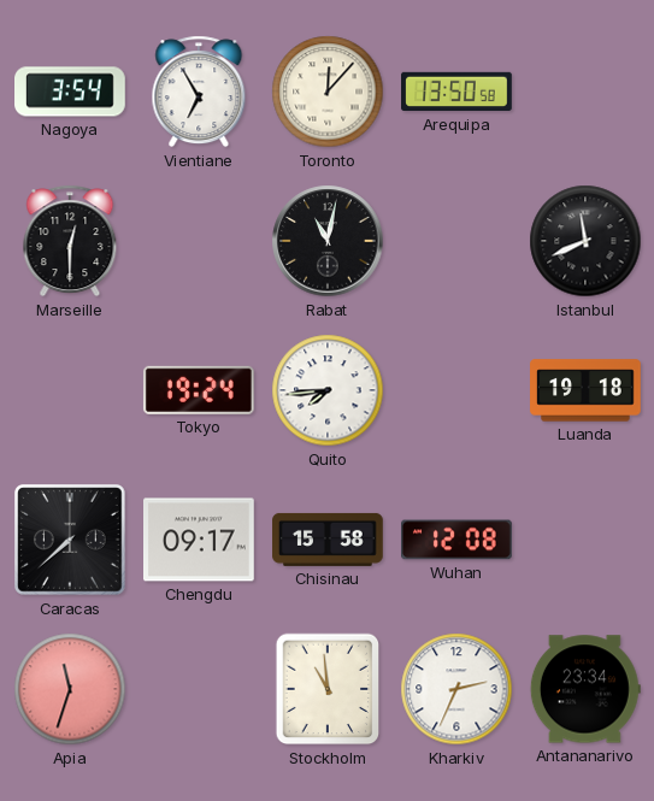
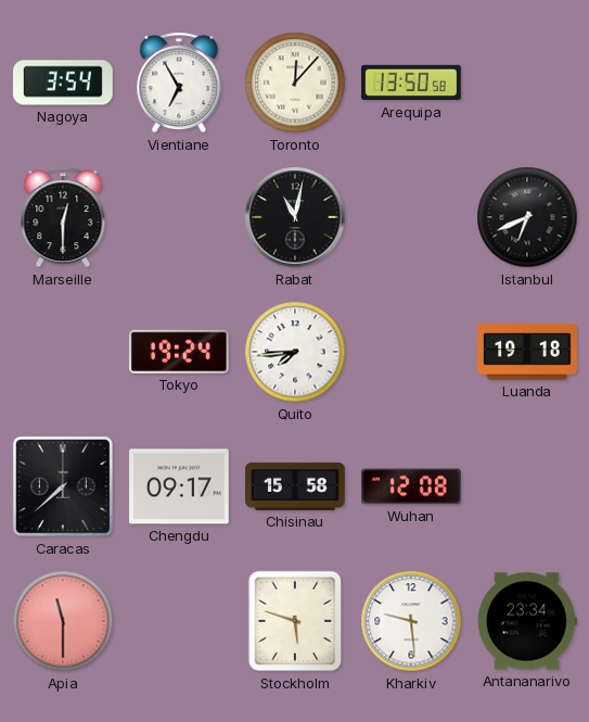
Istanbul: 11:41 -> 6:41
Apia: 11:33 -> 11:30
Stockholm: 10:59 -> 5:48
Kharkiv: 2:34 -> 9:29
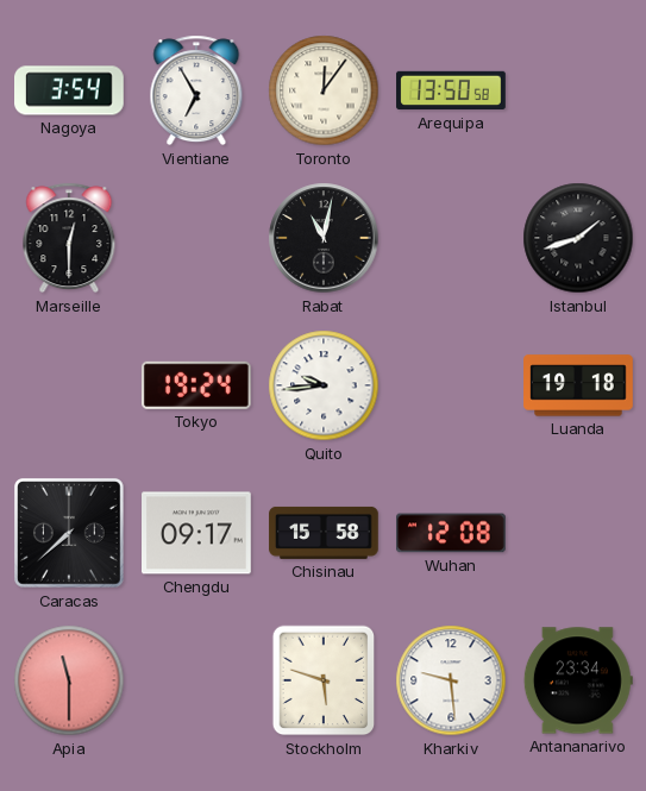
Toronto: 12:07 -> 12:06
Istanbul: 6:41 -> 1:42
Quito: 7:44 -> 9:44
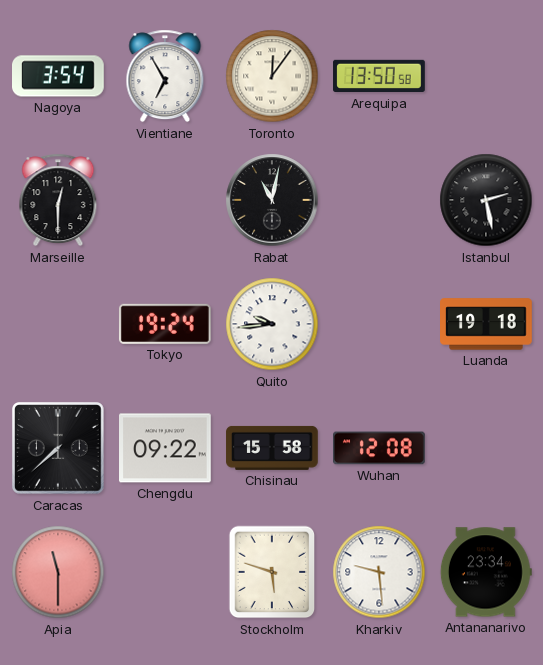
Istanbul: 1:42 -> 2:28
Chengdu: 09:17 -> 09:22
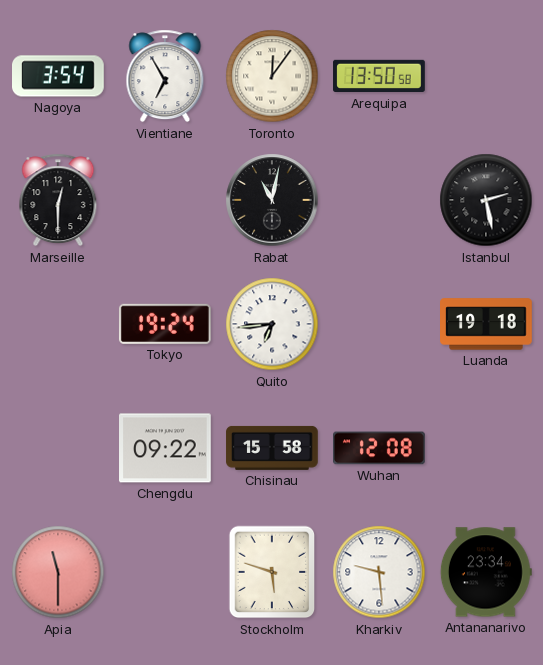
Quito: 9:44 -> 6:44
Caracas: 7:38 -> none
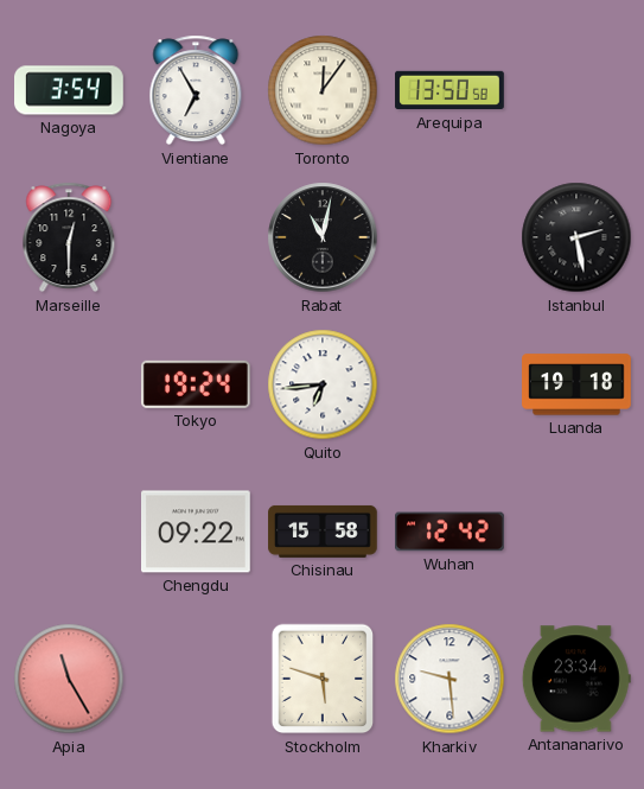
Wuhan: 12:08 -> 12:42
Apia: 11:30 -> 11:25
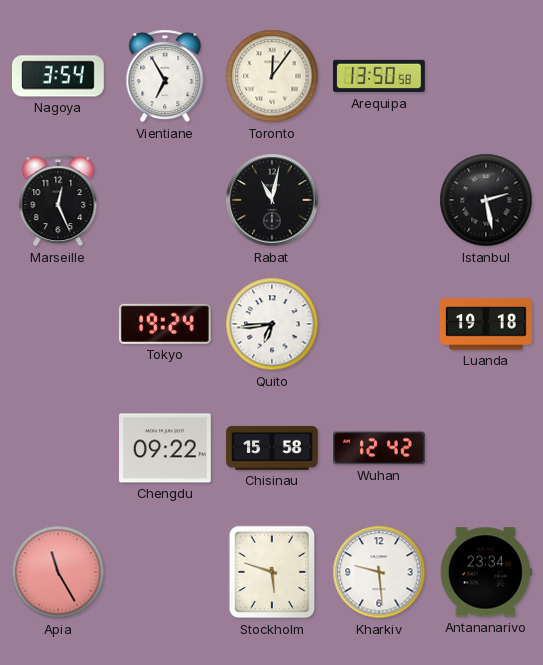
Marseille: 12:30 -> 12:26
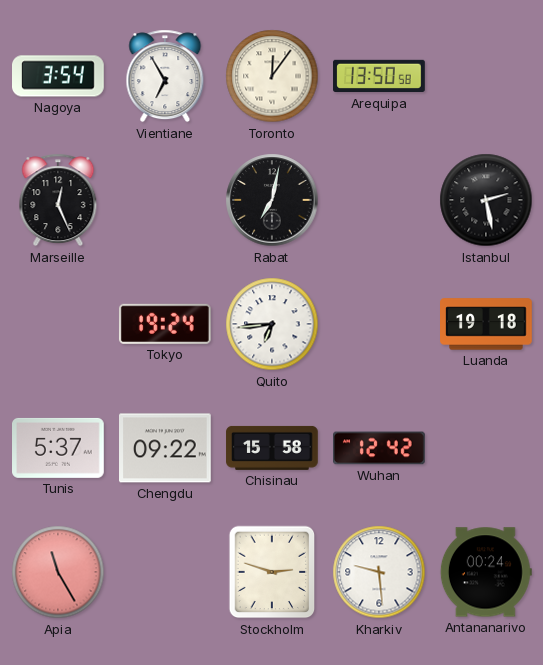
Rabat: 11:02 -> 7:02
Tunis: none -> 5:37
Stockholm: 5:48 -> 2:48
Antananarivo: 23:34 -> 00:24
